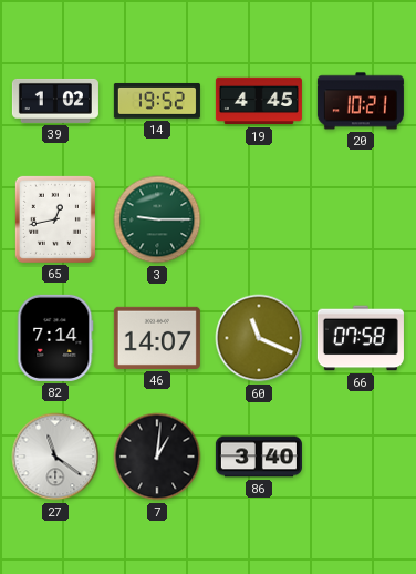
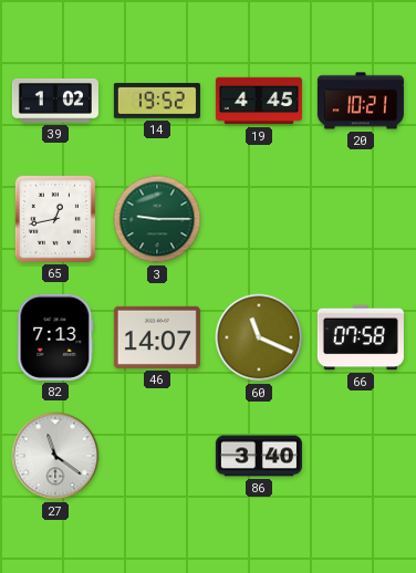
82: 7:14 -> 7:13
7: 1:01 -> none
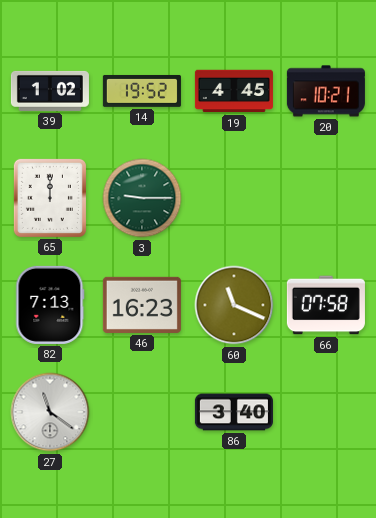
65: 12:43 -> 12:00
46: 14:07 -> 16:23
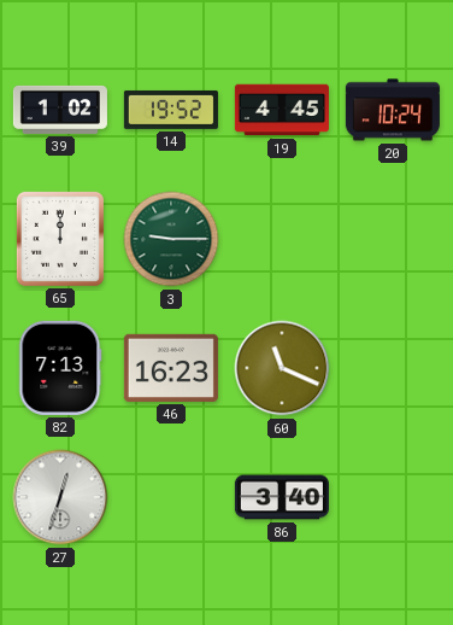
20: 10:21 -> 10:24
66: 07:58 -> none
27: 11:21 -> 12:33
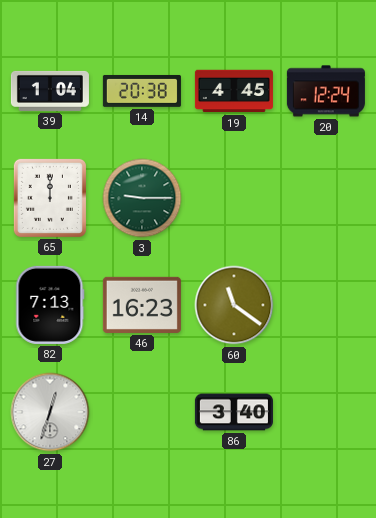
39: 1:02 -> 1:04
14: 19:52 -> 20:38
20: 10:24 -> 12:24
60: 11:19 -> 11:21
